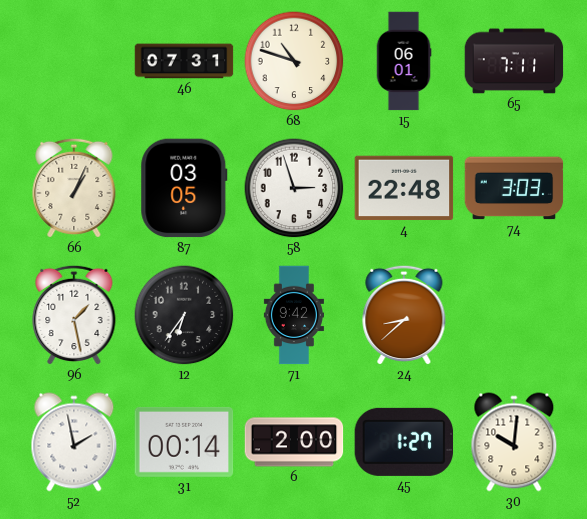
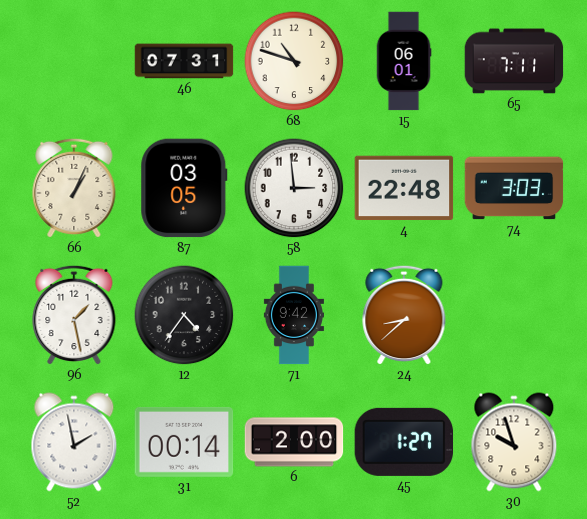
58: 2:57 -> 2:59
12: 6:36 -> 4:36
30: 10:01 -> 9:57
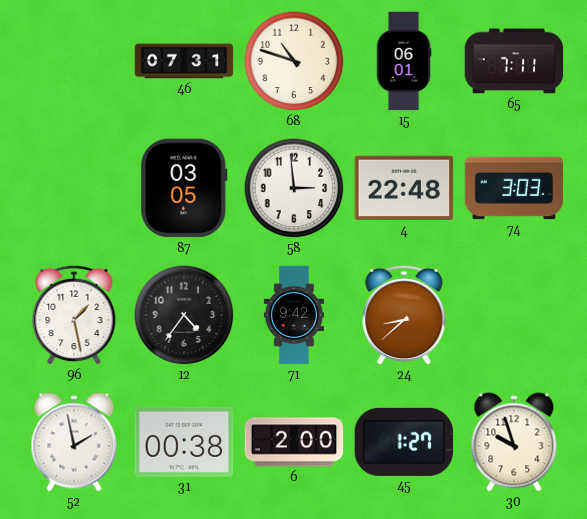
66: 1:04 -> none
31: 00:14 -> 00:38
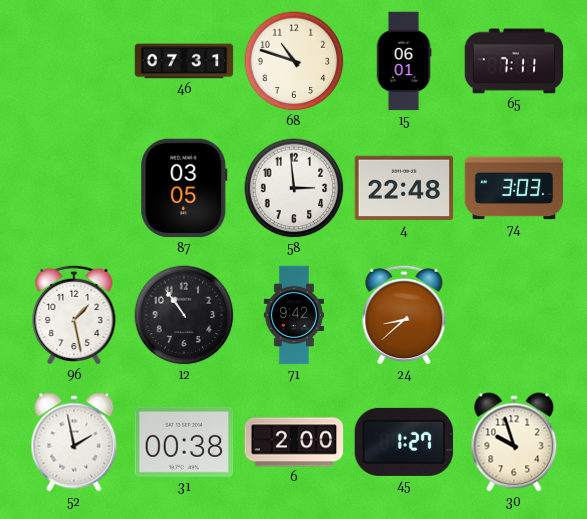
12: 4:36 -> 10:54
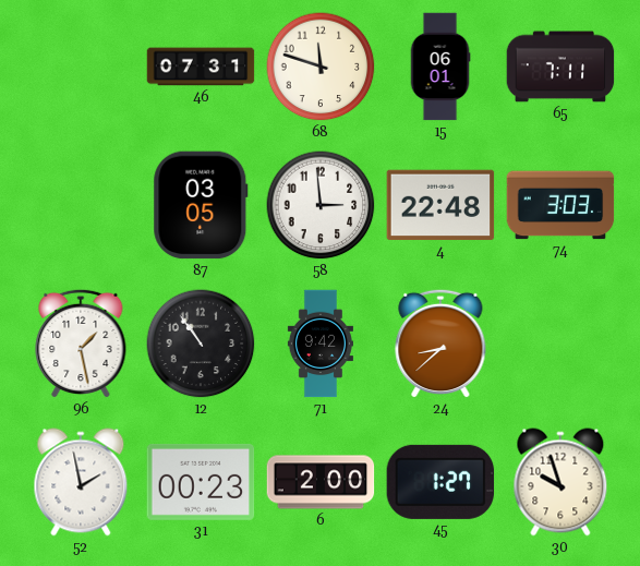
68: 10:48 -> 11:48
31: 00:38 -> 00:23
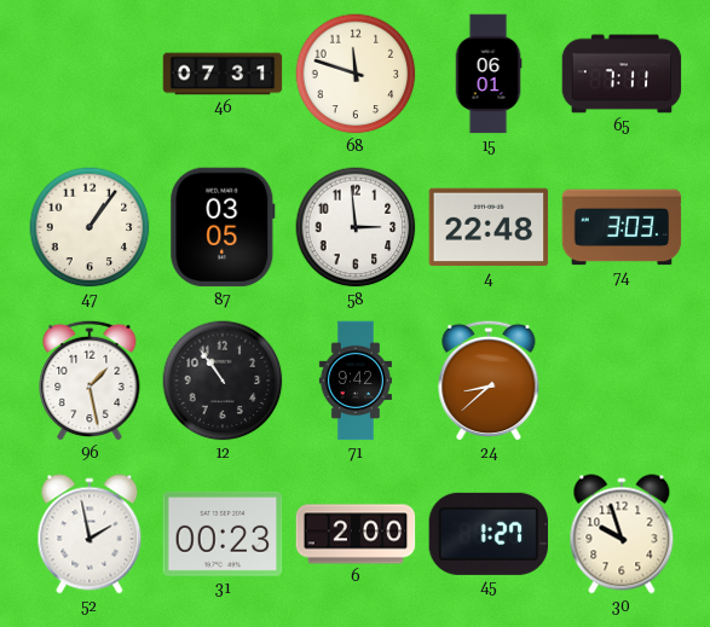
47: none -> 1:06
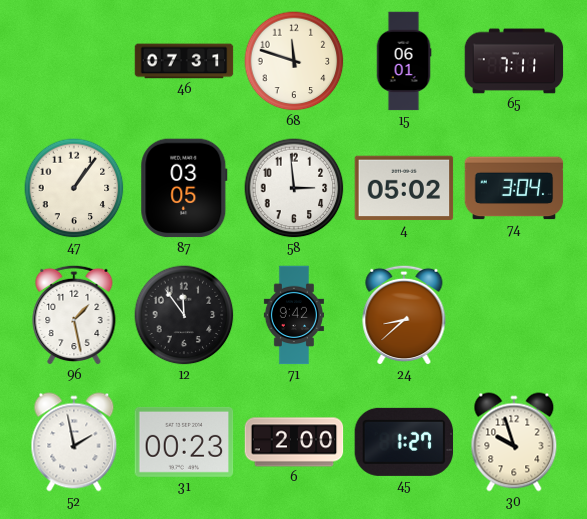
4: 22:48 -> 05:02
74: 3:03 -> 3:04
12: 10:54 -> 11:54
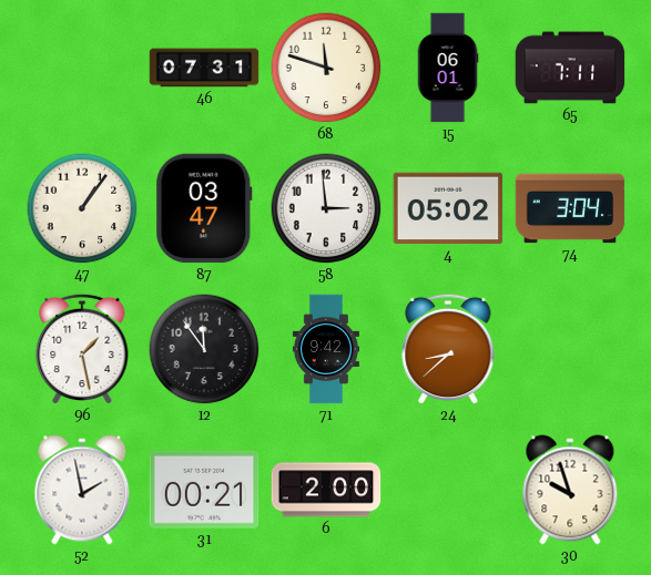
87: 03:05 -> 03:47
31: 00:23 -> 00:21
45: 1:27 -> none
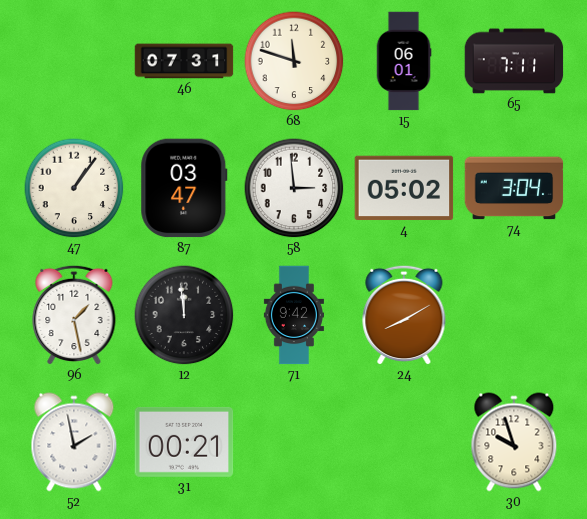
12: 11:54 -> 11:59
24: 8:38 -> 8:10
6: 2:00 -> none
